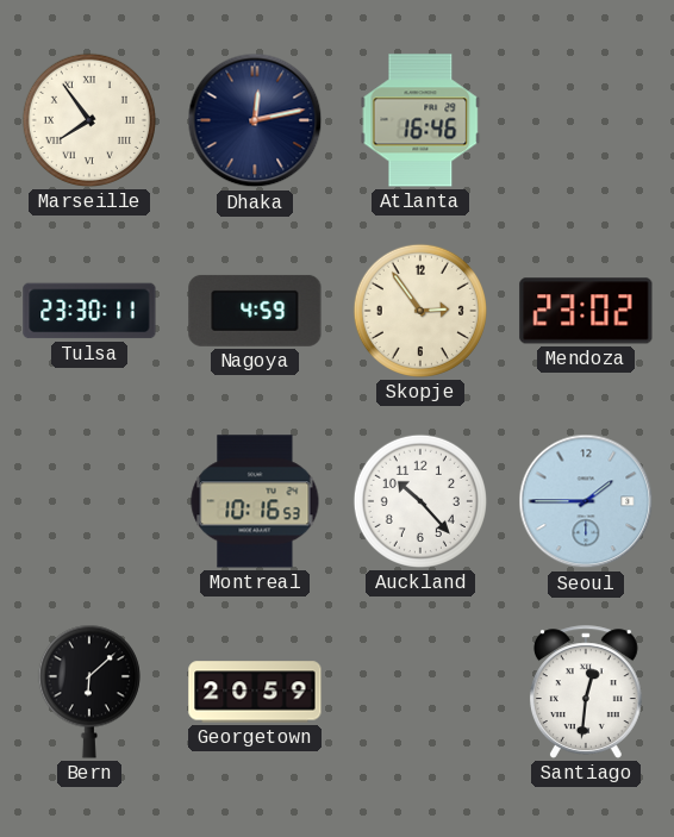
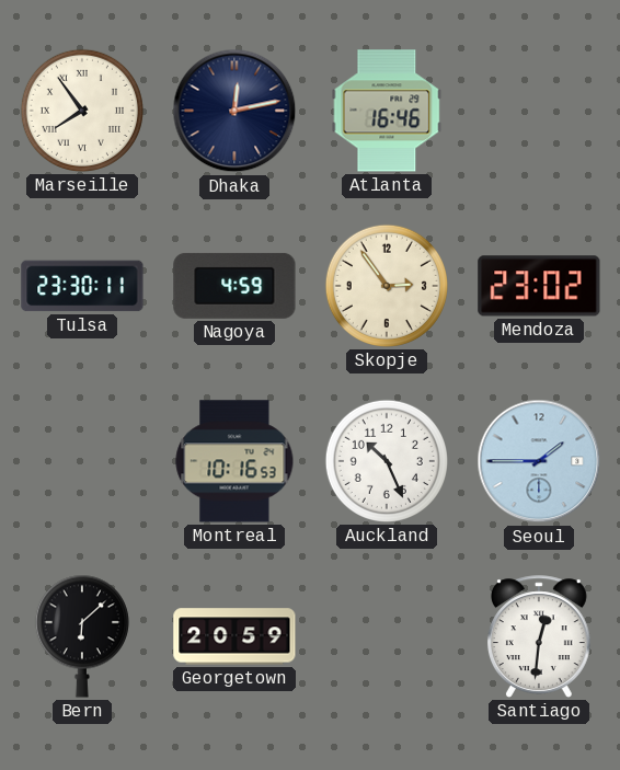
Auckland: 10:23 -> 10:26
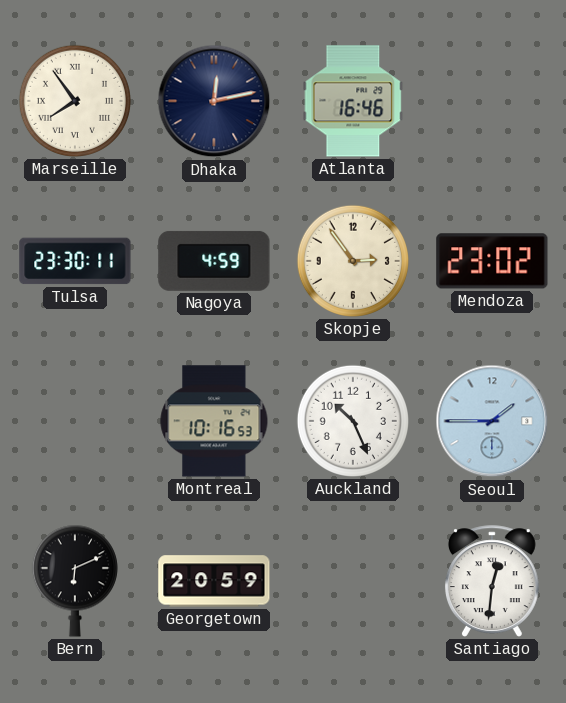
Bern: 6:08 -> 6:11
